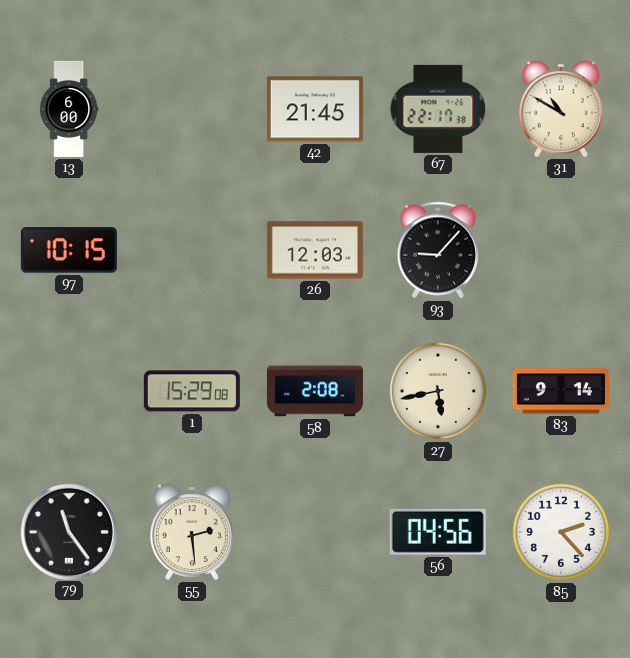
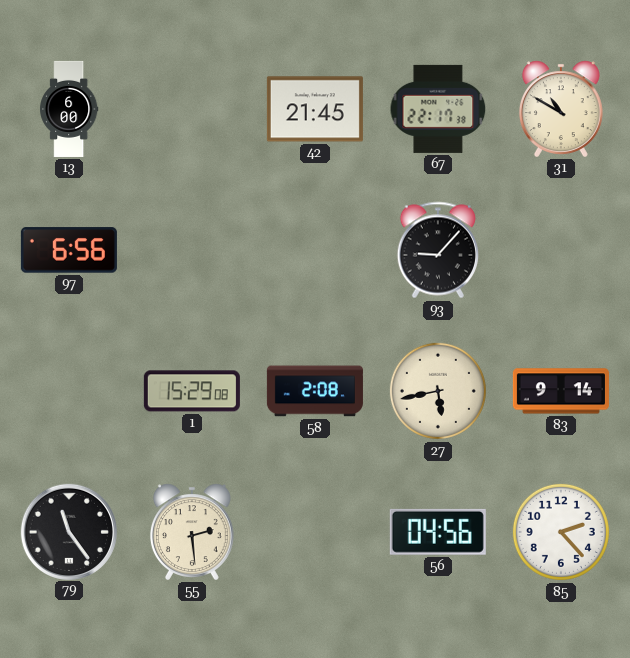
97: 10:15 -> 6:56
26: 12:03 -> none
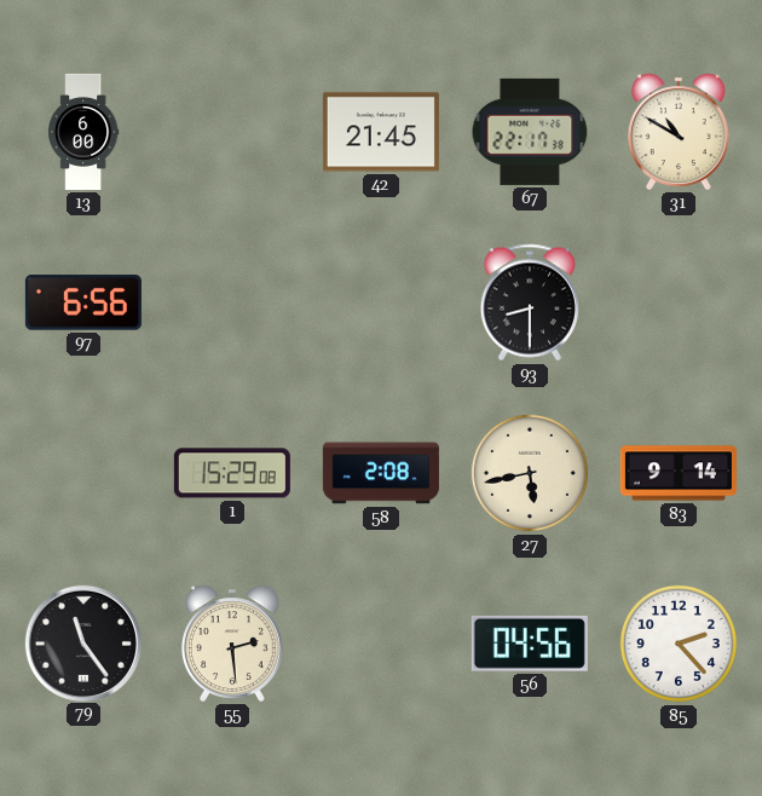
93: 9:07 -> 8:30
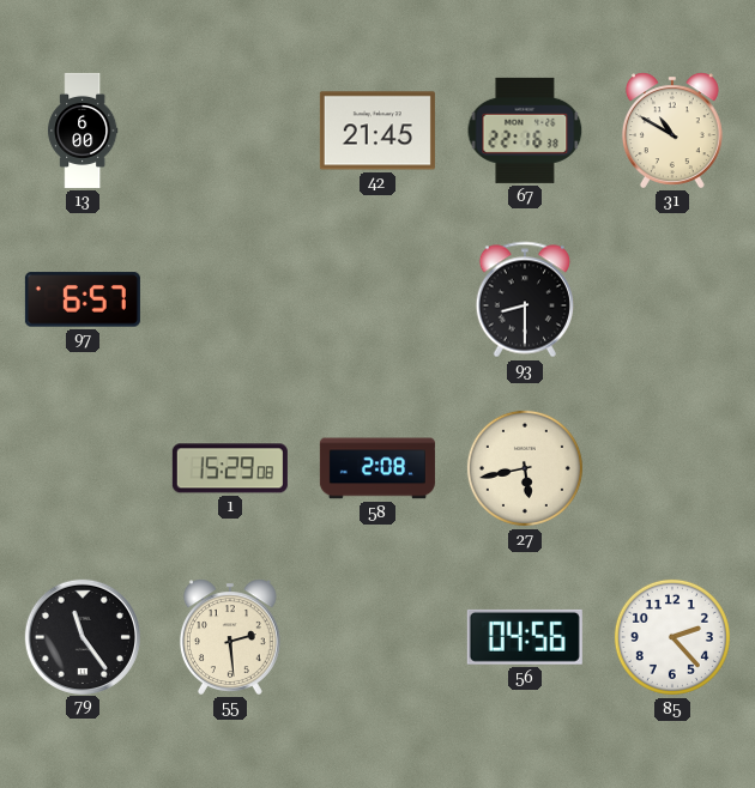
67: 22:17 -> 22:16
97: 6:56 -> 6:57
83: 9:14 -> none
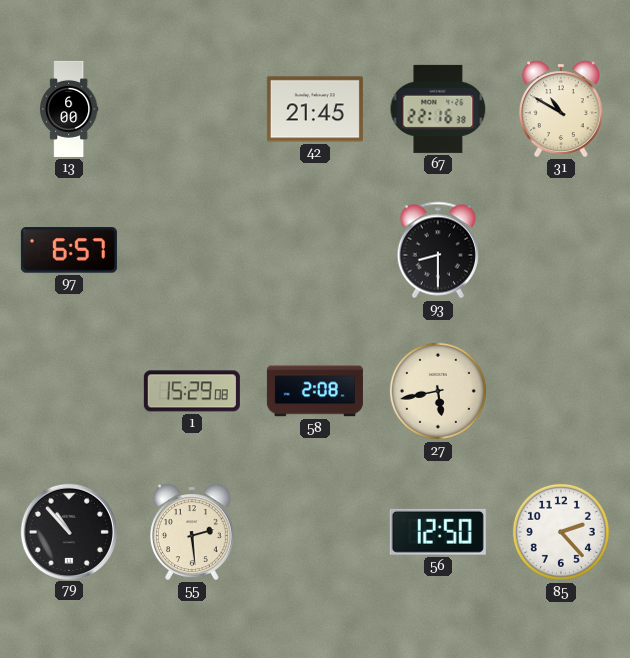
79: 11:24 -> 10:53
56: 04:56 -> 12:50
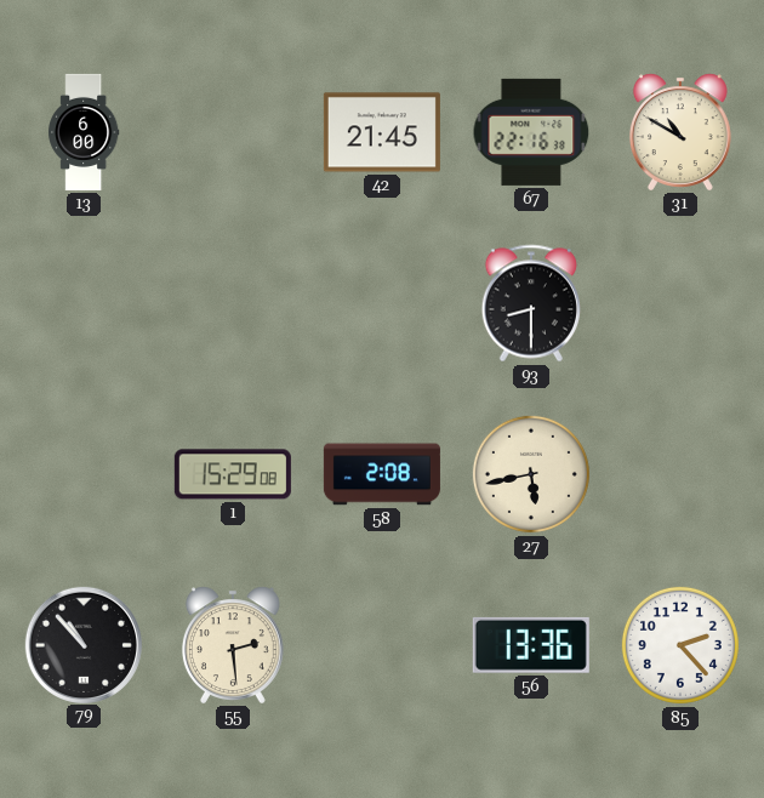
97: 6:57 -> none
56: 12:50 -> 13:36
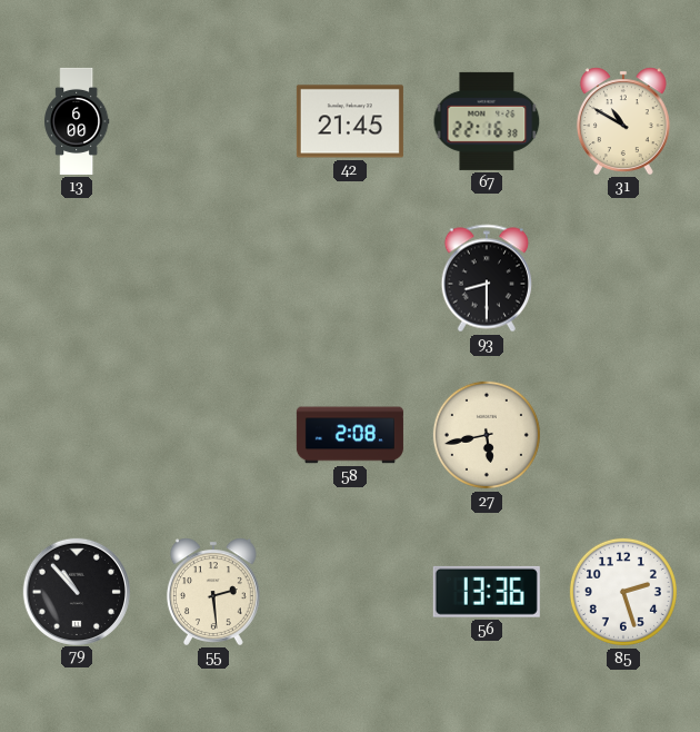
1: 15:29 -> none
85: 2:23 -> 2:27
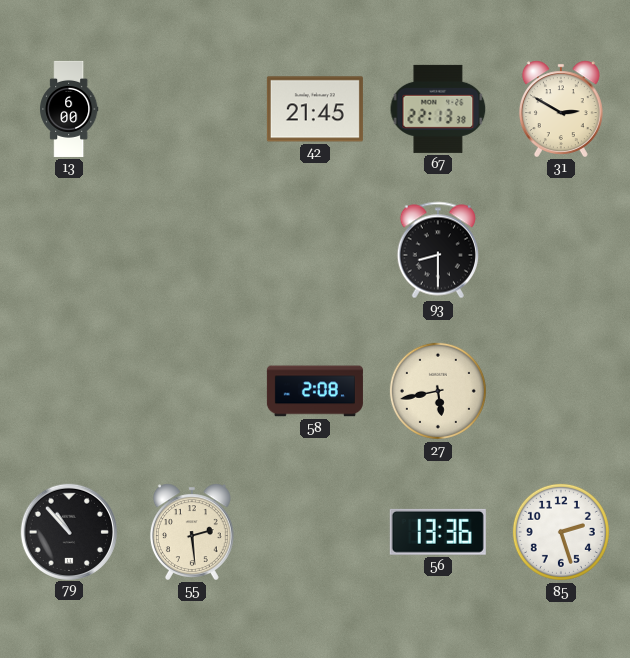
67: 22:16 -> 22:13
31: 10:50 -> 2:50
